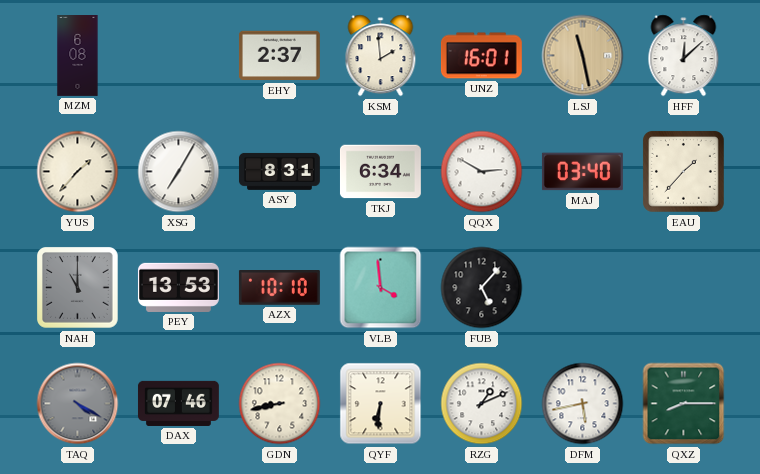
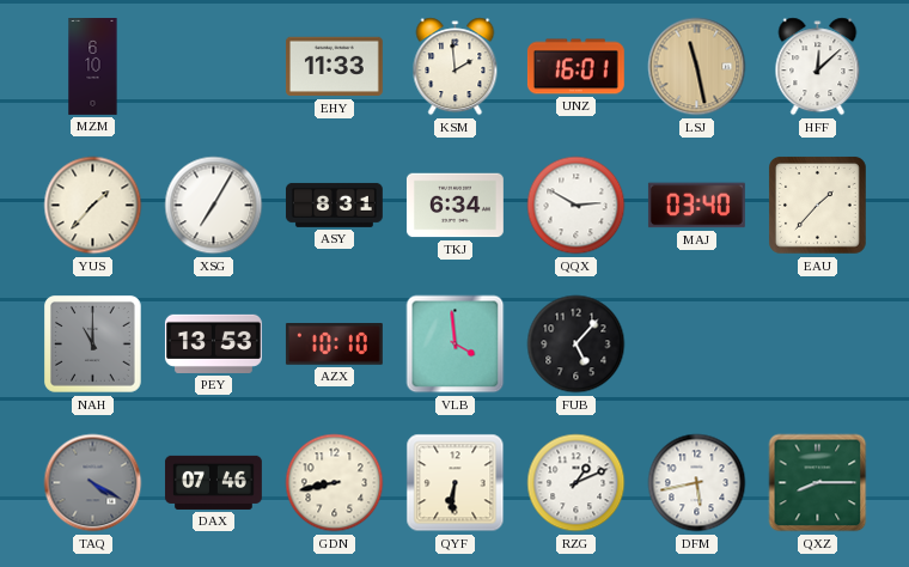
MZM: 6:08 -> 6:10
EHY: 2:37 -> 11:33
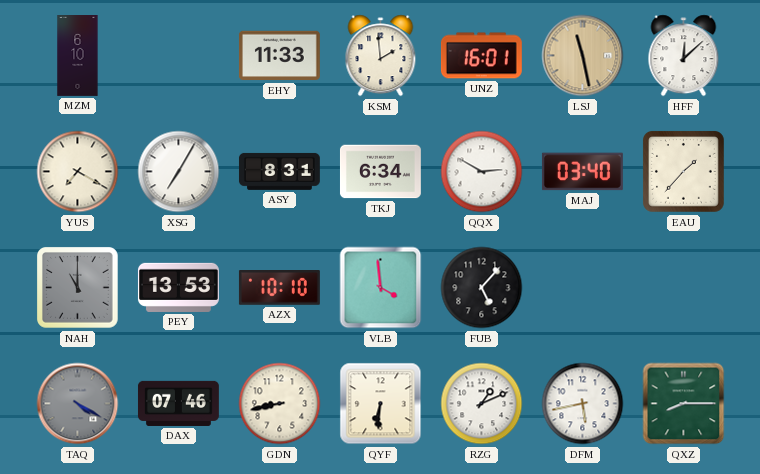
YUS: 1:37 -> 7:20
